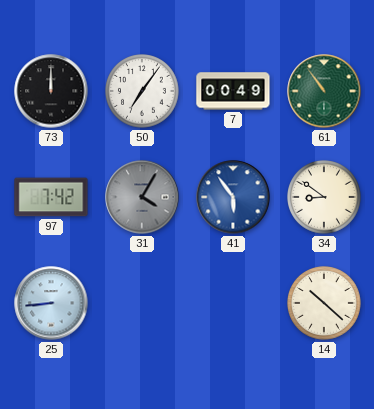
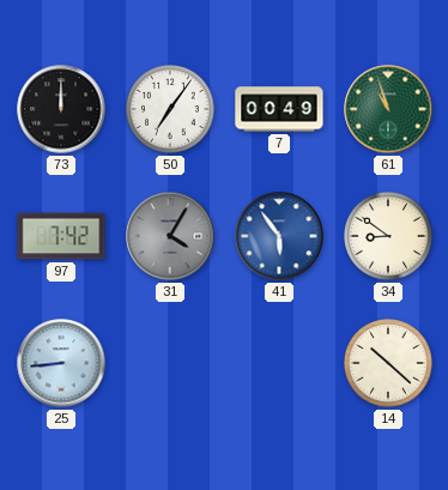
61: 10:54 -> 10:57
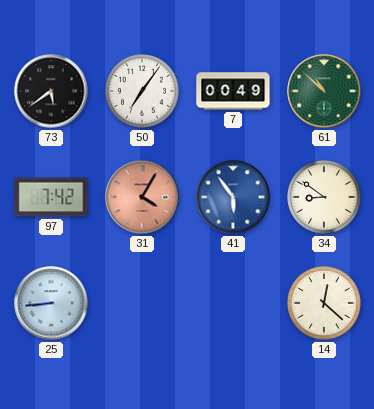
73: 12:00 -> 5:39
61: 10:57 -> 10:52
31 dial: grey -> salmon
14: 10:22 -> 12:22
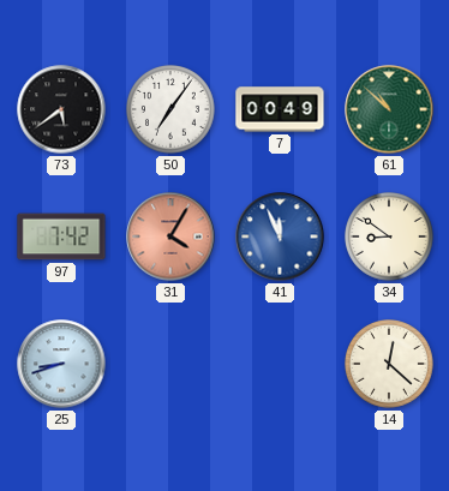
41: 5:54 -> 11:56
25: 8:44 -> 8:42
